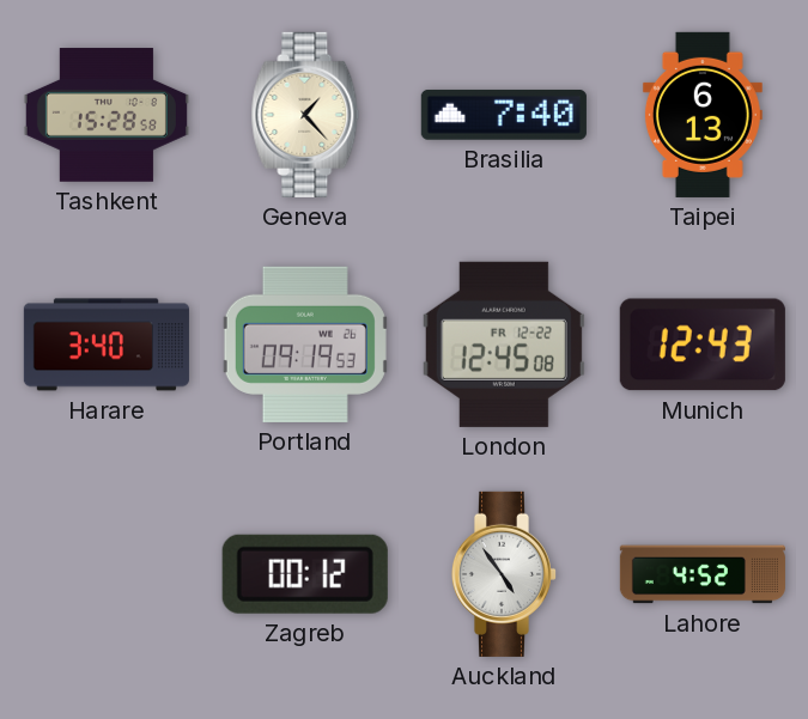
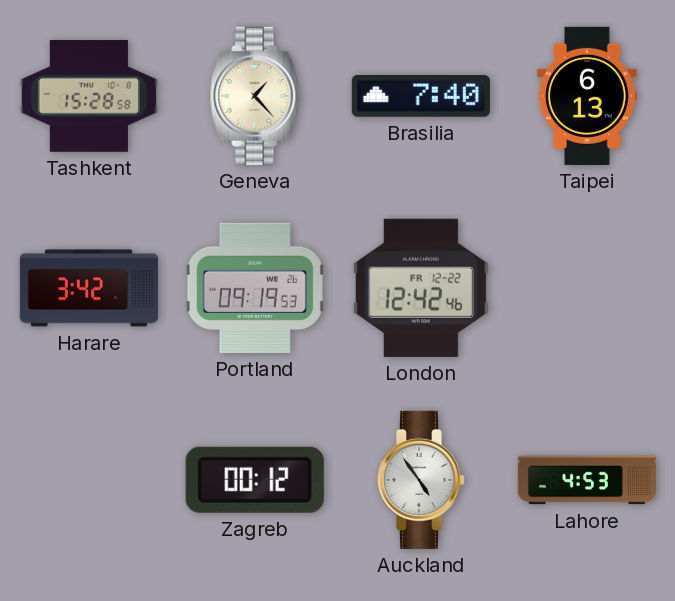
Harare: 3:40 -> 3:42
London: 12:45 -> 12:42
Munich: 12:43 -> none
Lahore: 4:52 -> 4:53
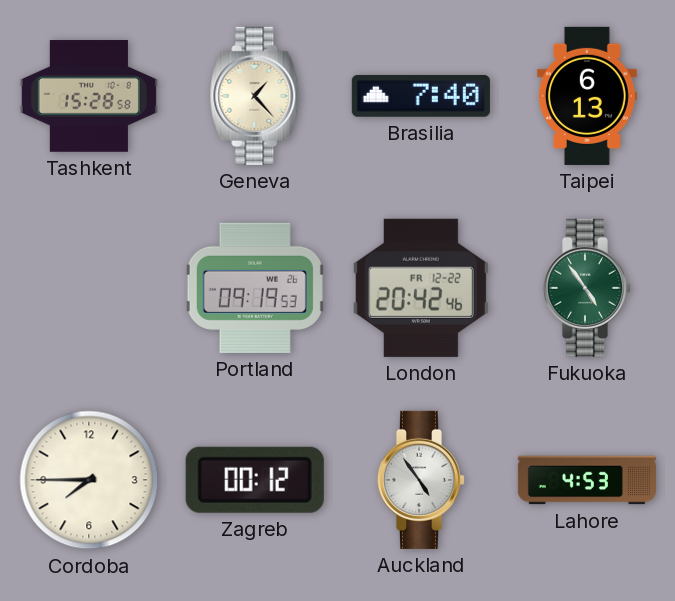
Harare: 3:42 -> none
London: 12:42 -> 20:42
Fukuoka: none -> 4:54
Cordoba: none -> 7:45
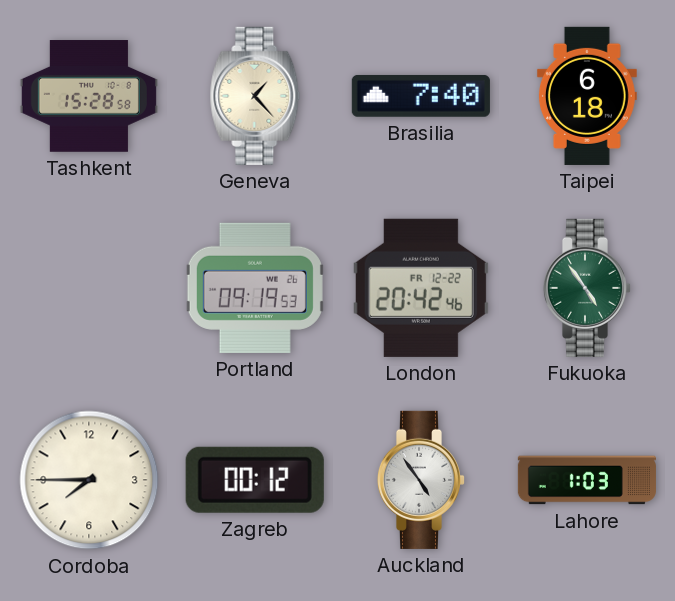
Taipei: 6:13 -> 6:18
Lahore: 4:53 -> 1:03
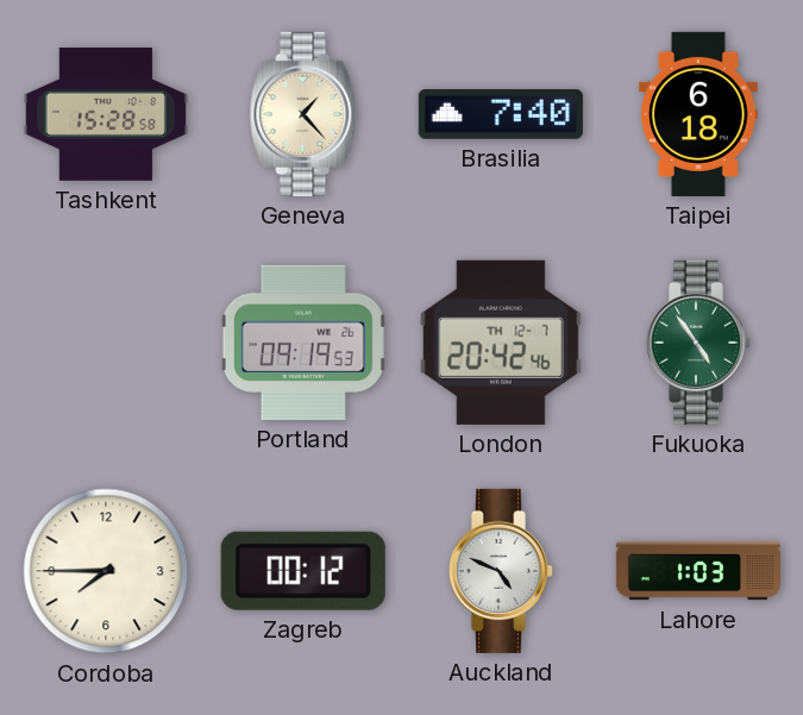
London date: FR 12-22 -> TH 12-7
Auckland: 4:54 -> 4:49
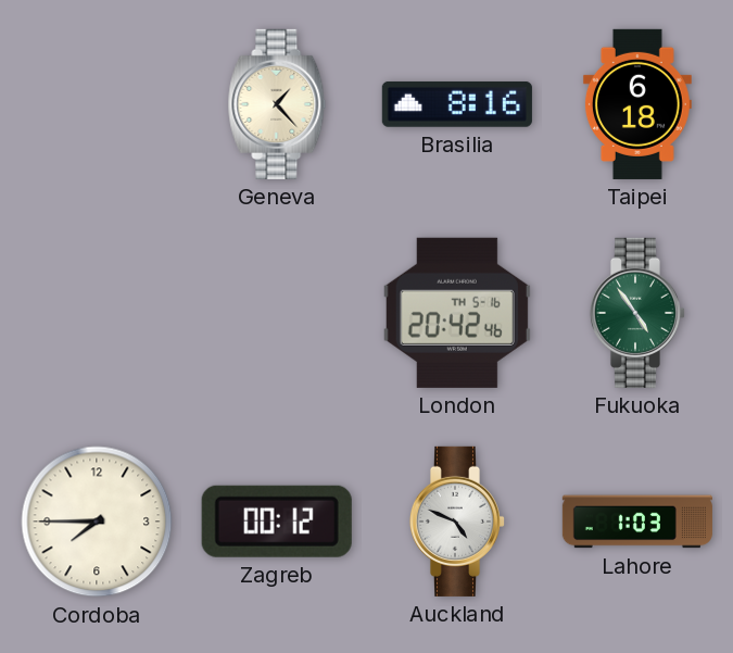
Tashkent: 15:28 -> none
Brasilia: 7:40 -> 8:16
Portland: 09:19 -> none
London date: TH 12-7 -> TH 5-16
